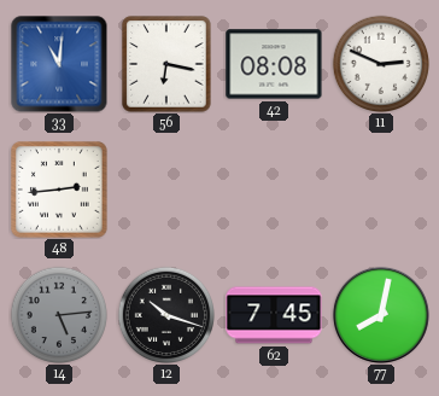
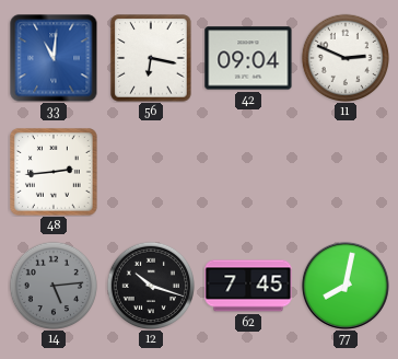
42: 08:08 -> 09:04
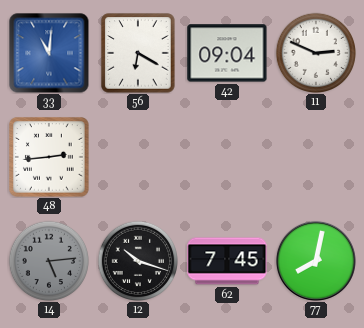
56: 6:17 -> 6:20
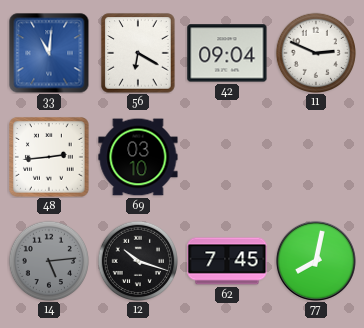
69: none -> 03:10
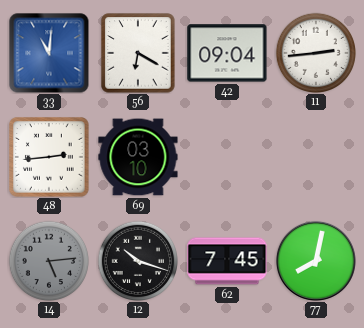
11: 2:49 -> 2:44
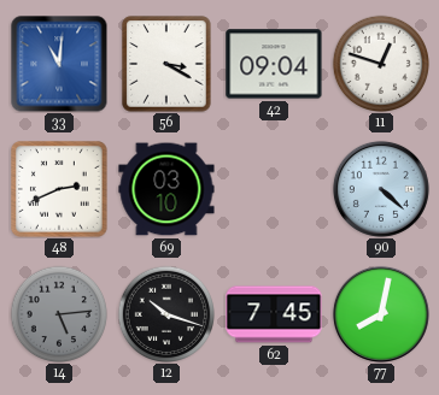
56: 6:20 -> 3:20
11: 2:44 -> 12:48
48: 2:44 -> 2:41
90: none -> 4:22
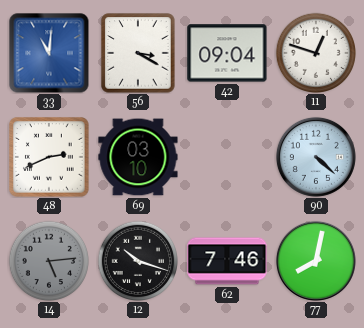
62: 7:45 -> 7:46
